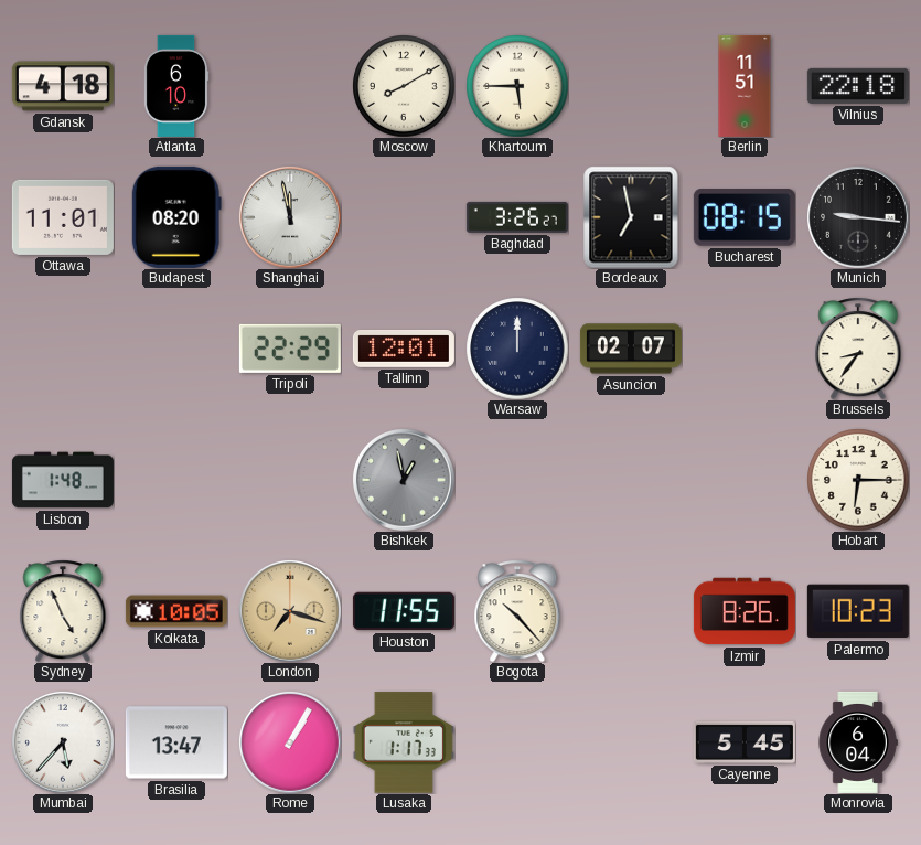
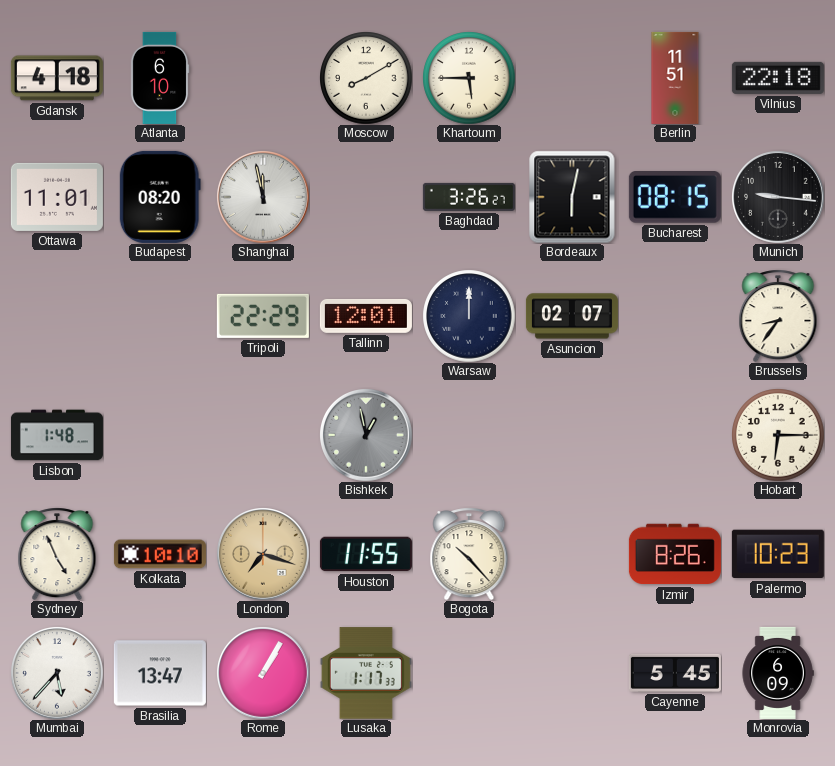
Bordeaux: 6:58 -> 6:02
Kolkata: 10:05 -> 10:10
Monrovia: 6:04 -> 6:09
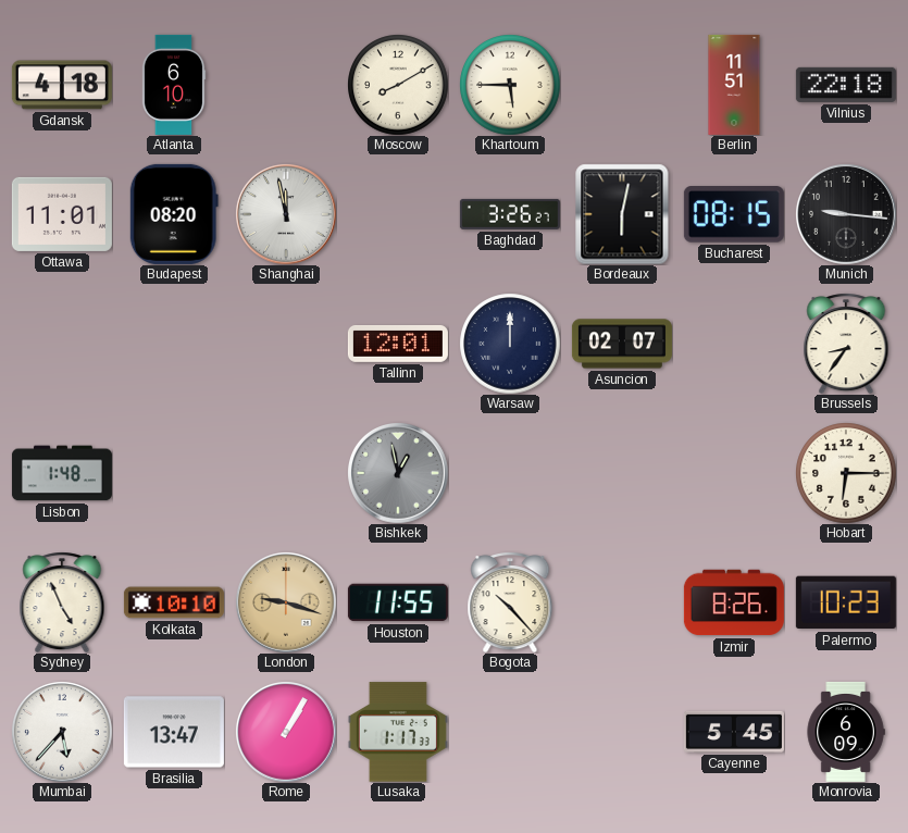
Tripoli: 22:29 -> none
London: 7:18 -> 9:18
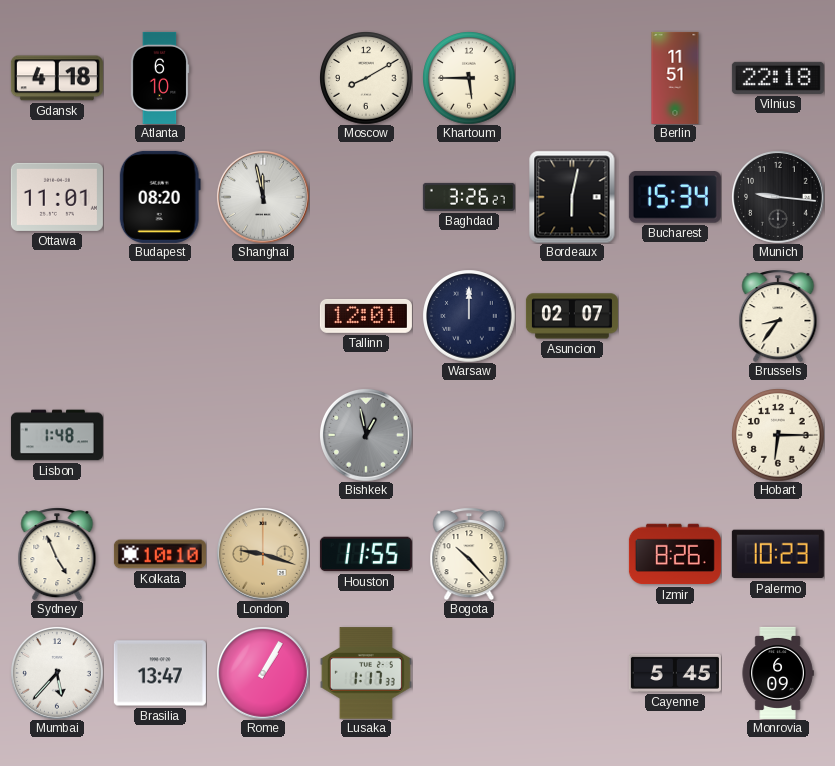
Bucharest: 08:15 -> 15:34
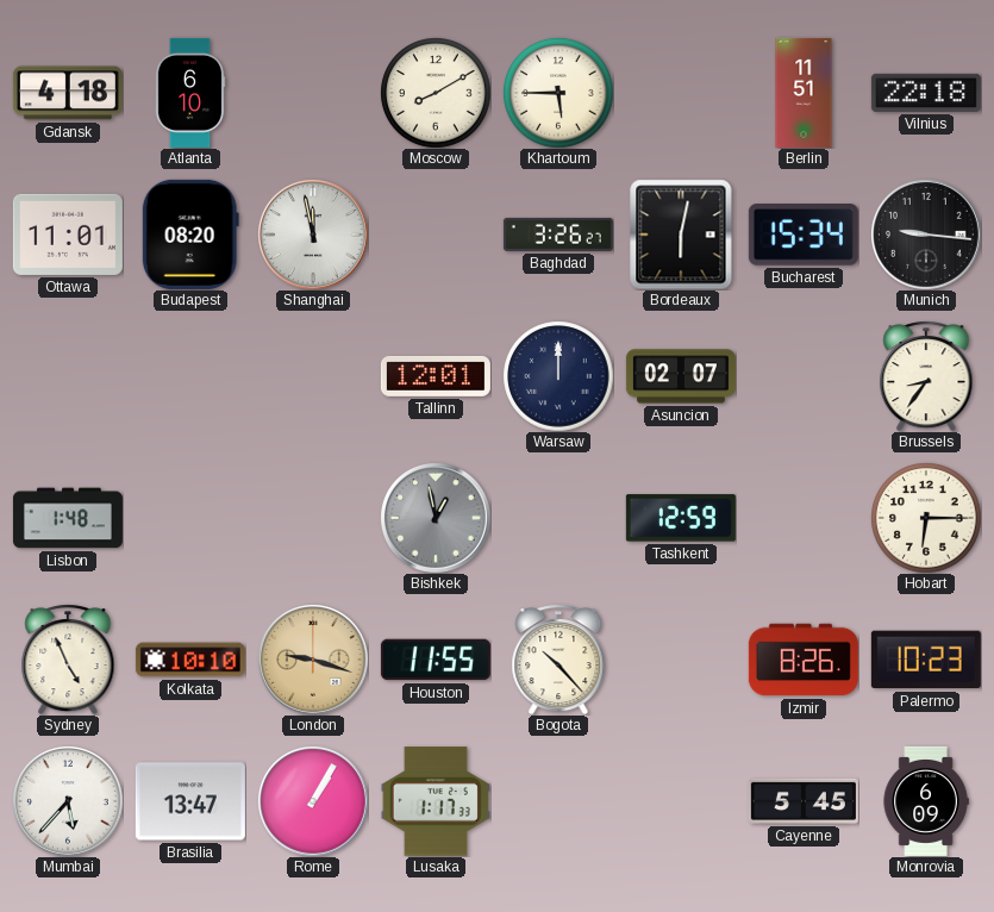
Tashkent: none -> 12:59
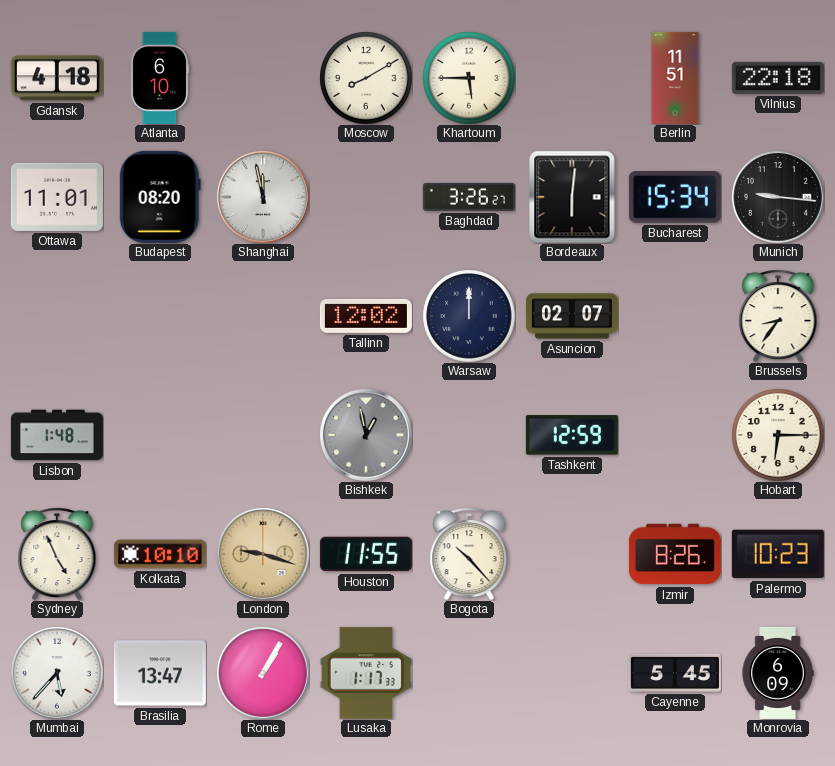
Bordeaux: 6:02 -> 6:01
Tallinn: 12:01 -> 12:02
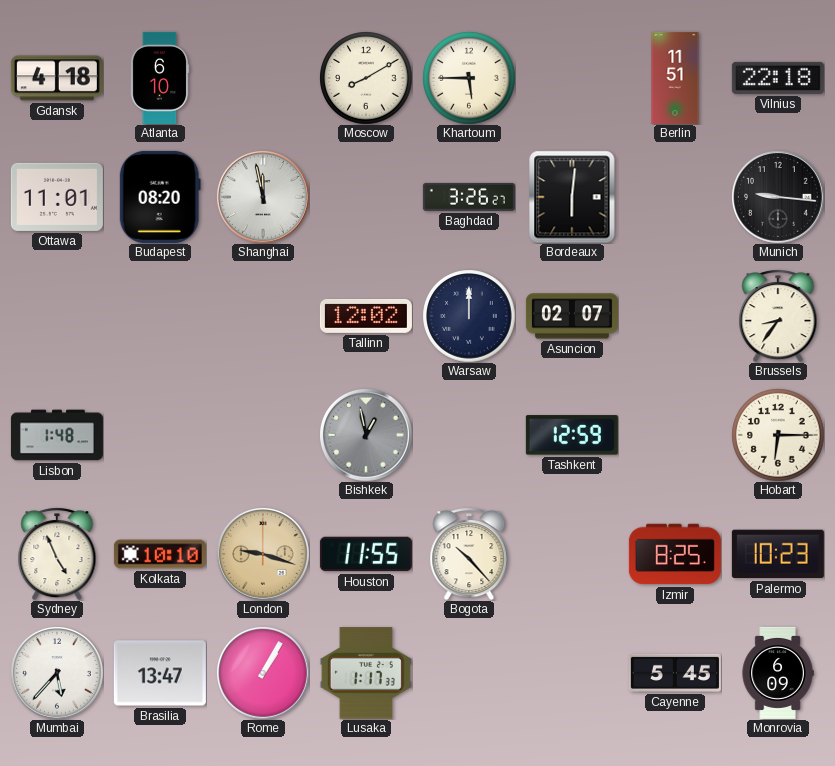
Bucharest: 15:34 -> none
Izmir: 8:26 -> 8:25
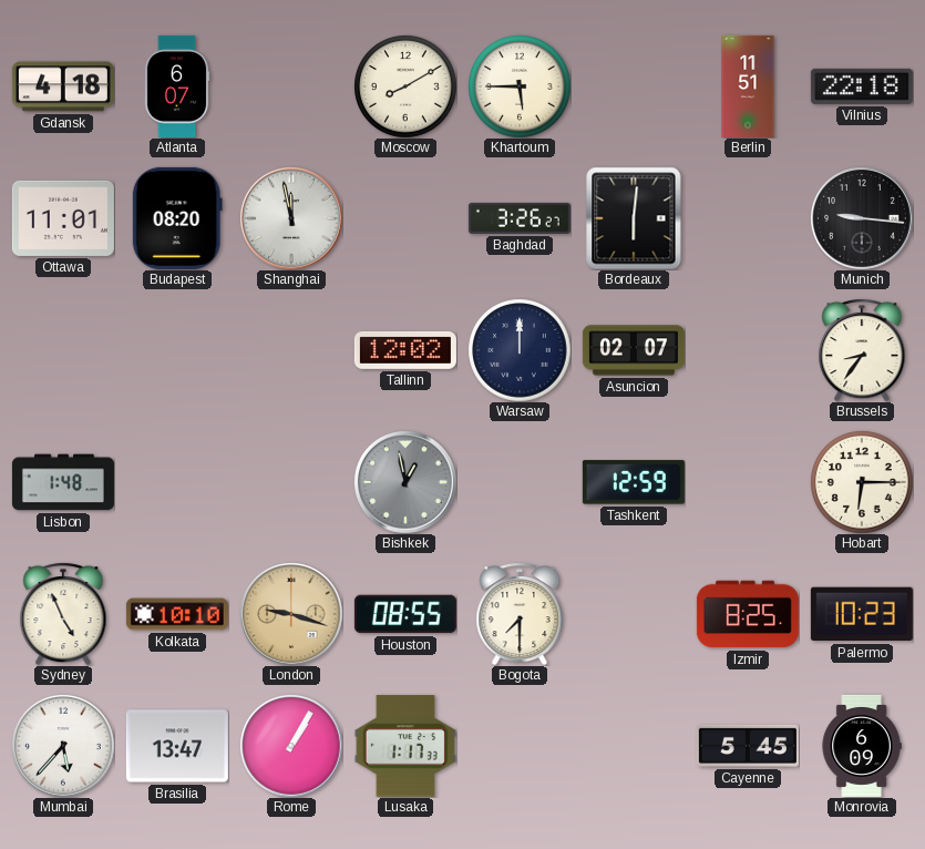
Atlanta: 6:10 -> 6:07
Houston: 11:55 -> 08:55
Bogota: 10:23 -> 7:30
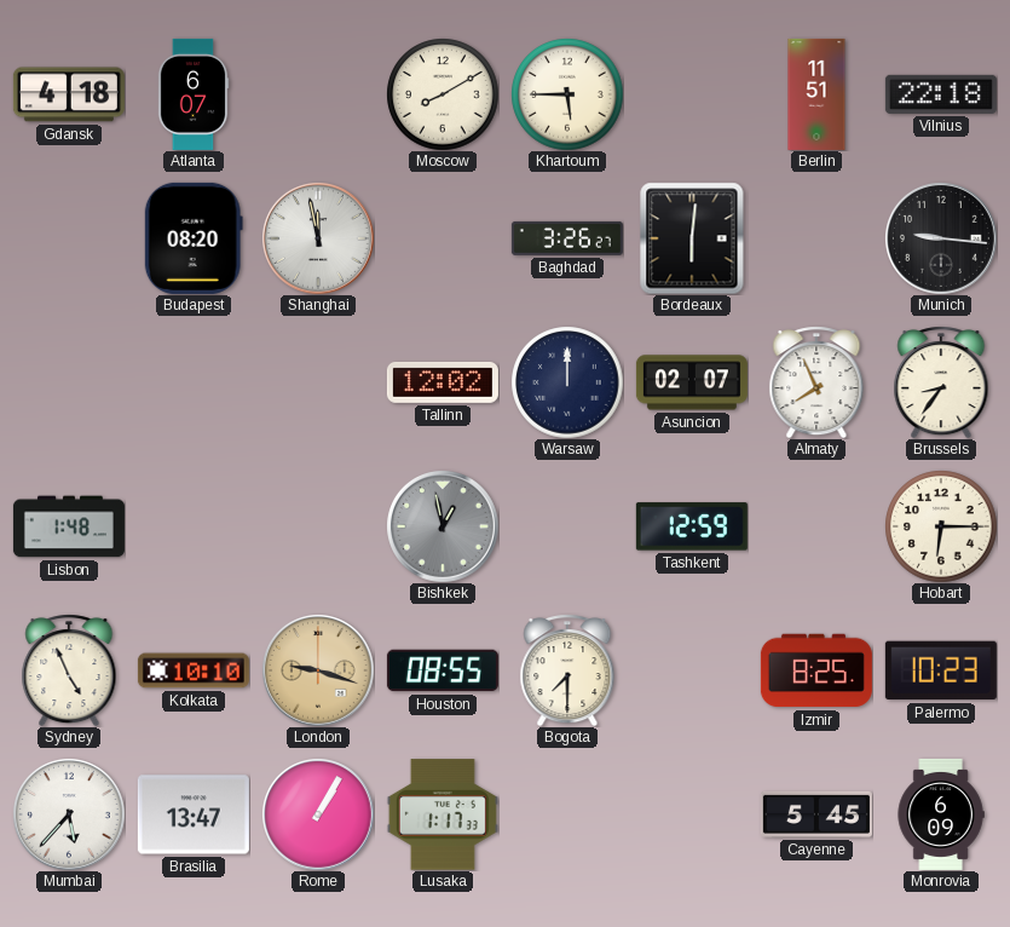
Ottawa: 11:01 -> none
Almaty: none -> 7:56
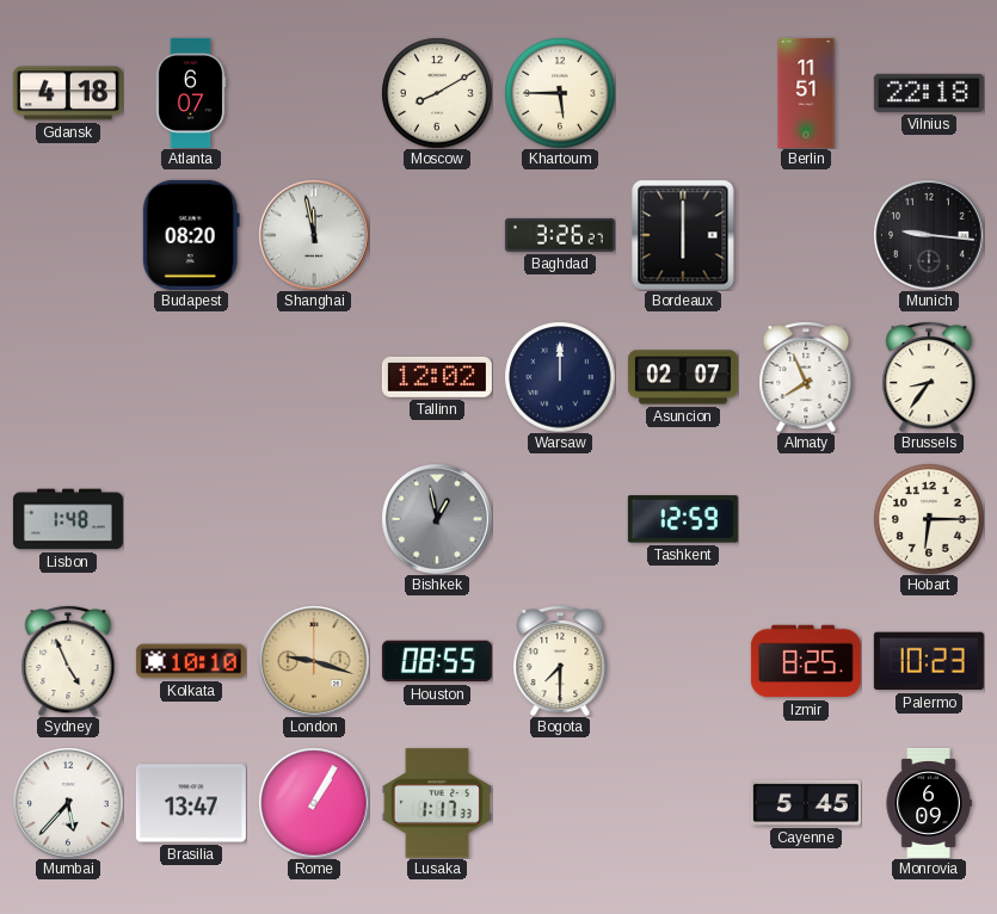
Bordeaux: 6:01 -> 6:00
